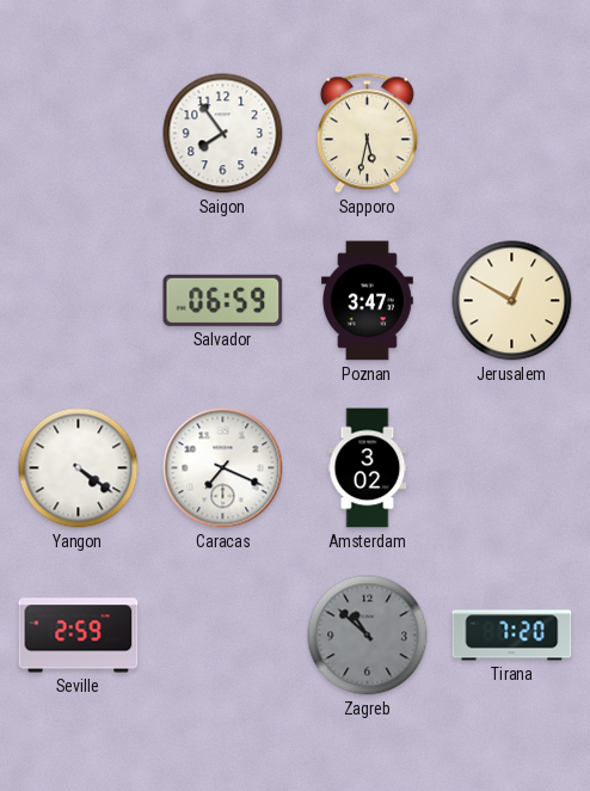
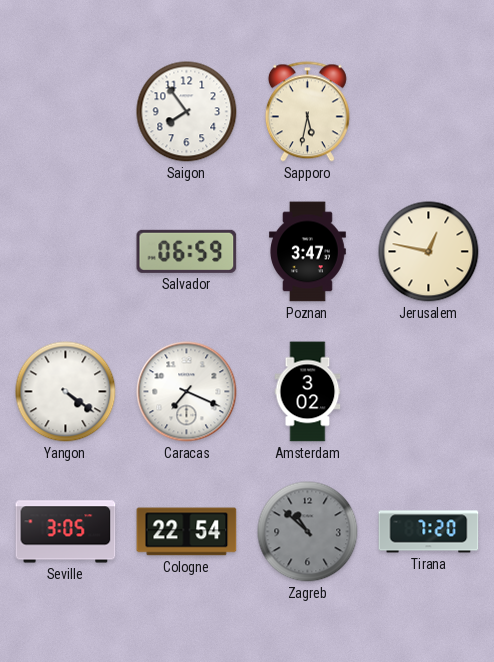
Jerusalem: 12:50 -> 12:47
Seville: 2:59 -> 3:05
Cologne: none -> 22:54
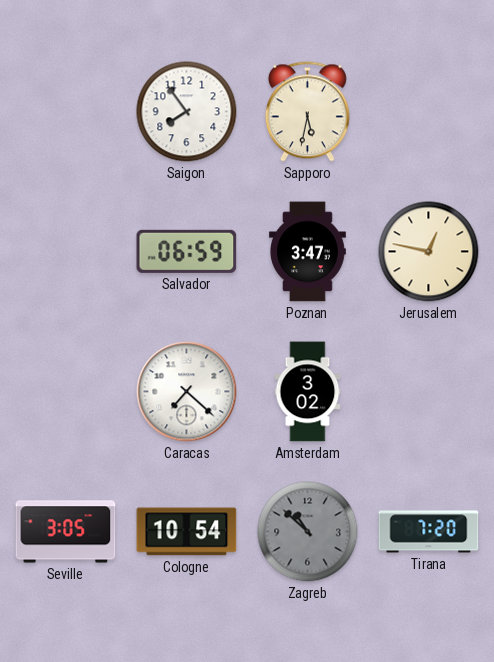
Yangon: 4:21 -> none
Caracas: 7:19 -> 7:22
Cologne: 22:54 -> 10:54
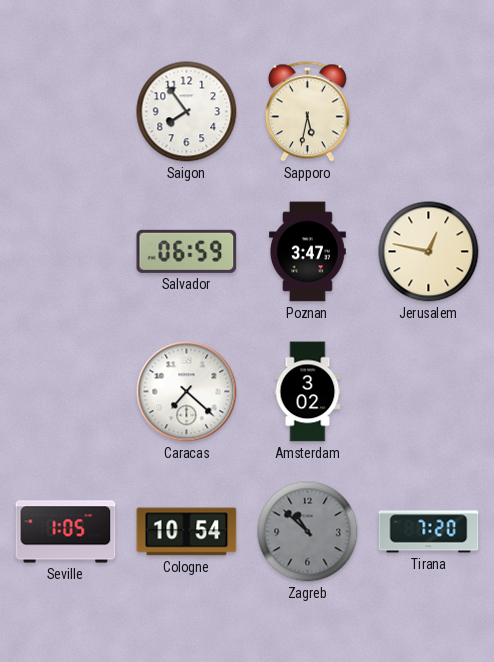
Seville: 3:05 -> 1:05
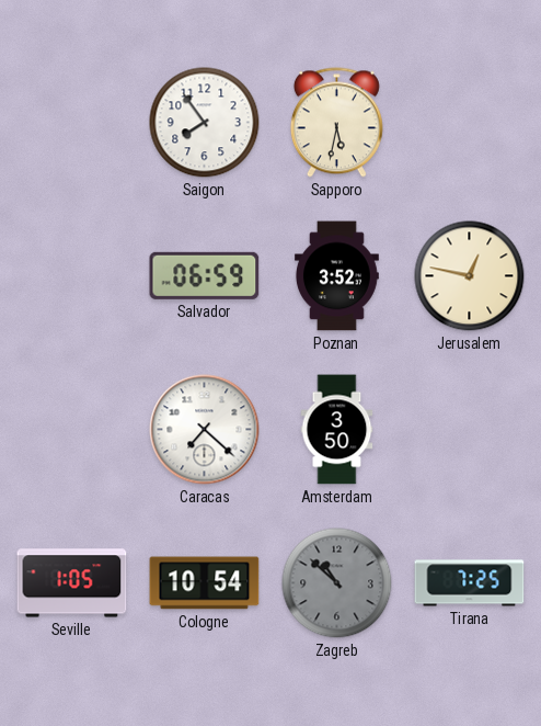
Poznan: 3:47 -> 3:52
Amsterdam: 3:02 -> 3:50
Tirana: 7:20 -> 7:25
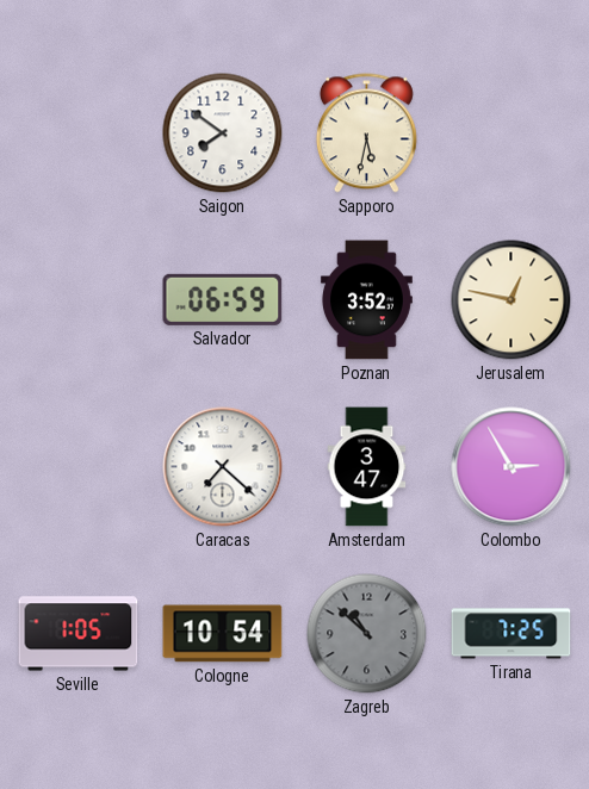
Saigon: 7:54 -> 7:51
Amsterdam: 3:50 -> 3:47
Colombo: none -> 2:55
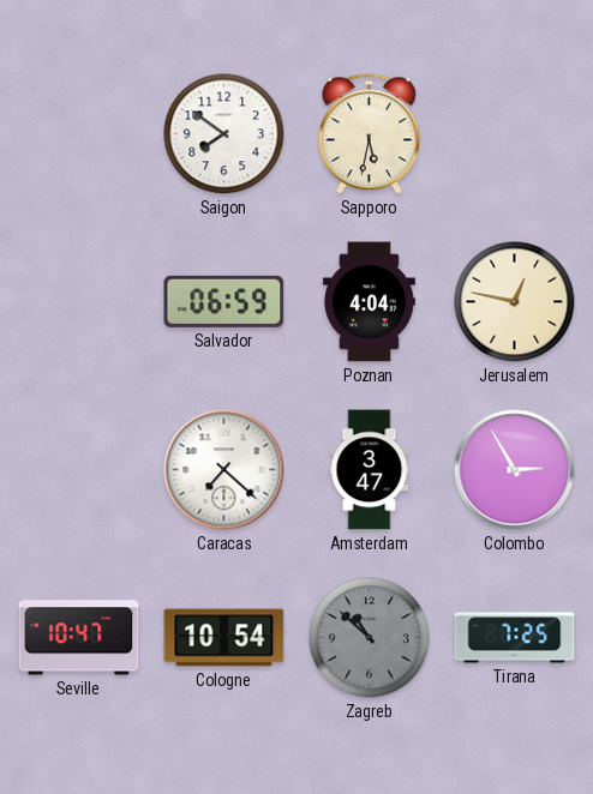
Poznan: 3:52 -> 4:04
Seville: 1:05 -> 10:47
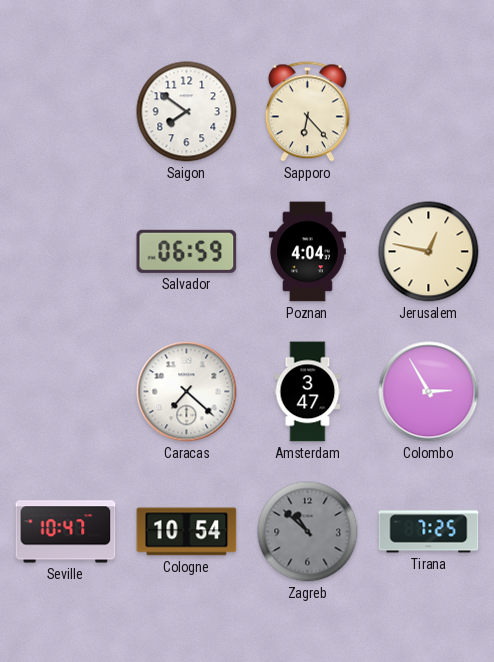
Sapporo: 5:32 -> 6:23
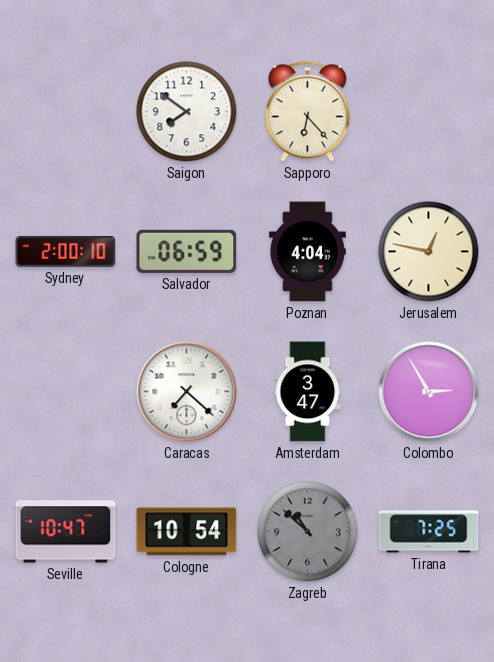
Sydney: none -> 2:00
